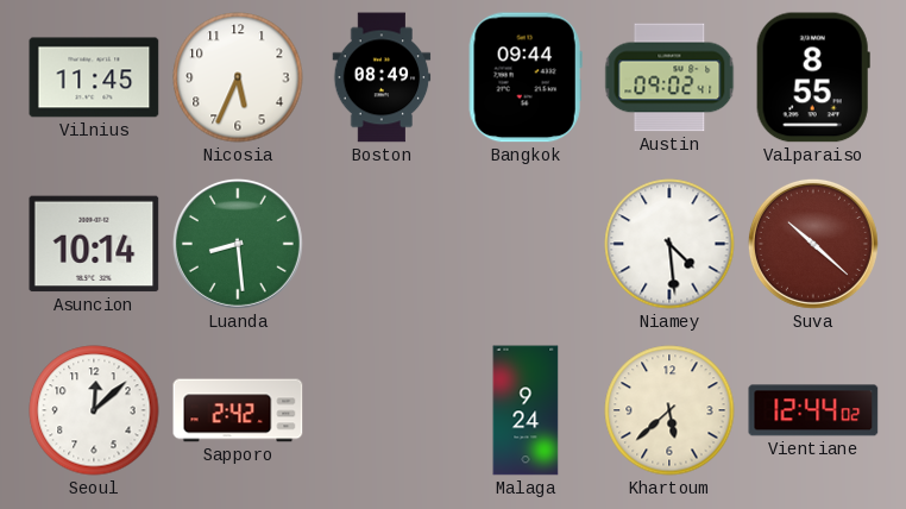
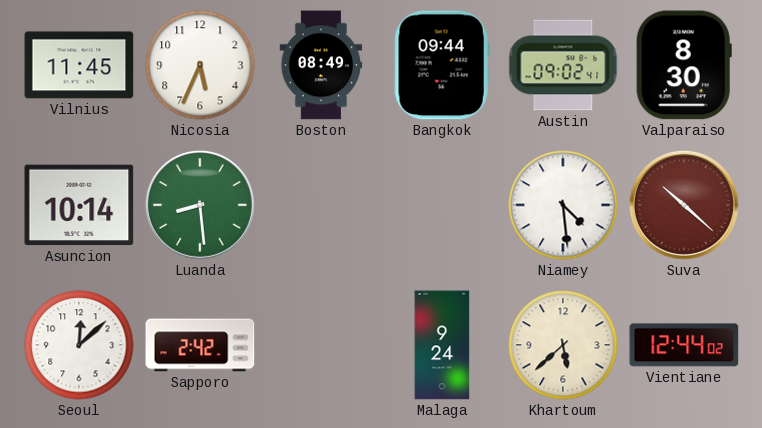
Valparaiso: 8:55 -> 8:30
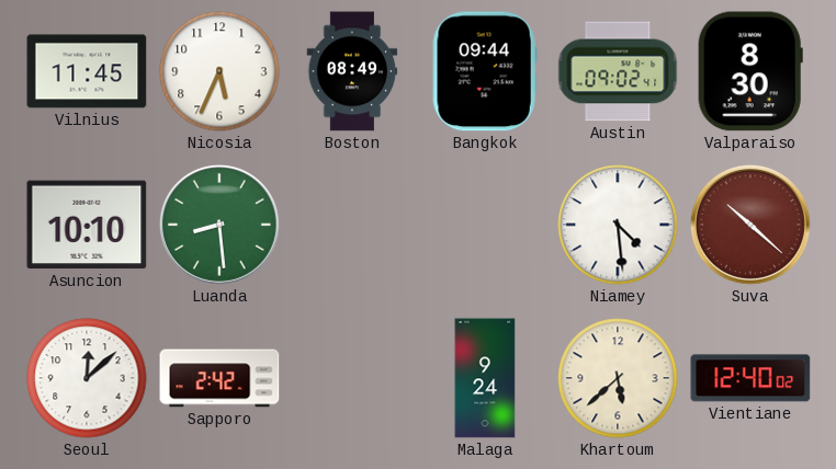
Asuncion: 10:14 -> 10:10
Vientiane: 12:44 -> 12:40
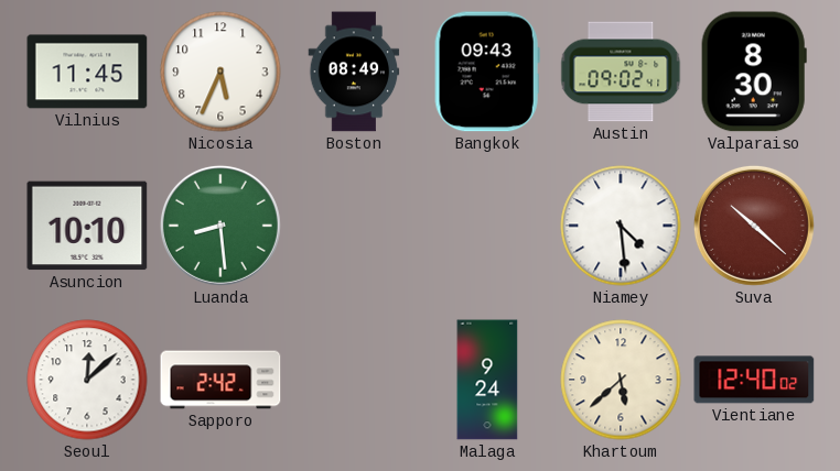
Bangkok: 09:44 -> 09:43
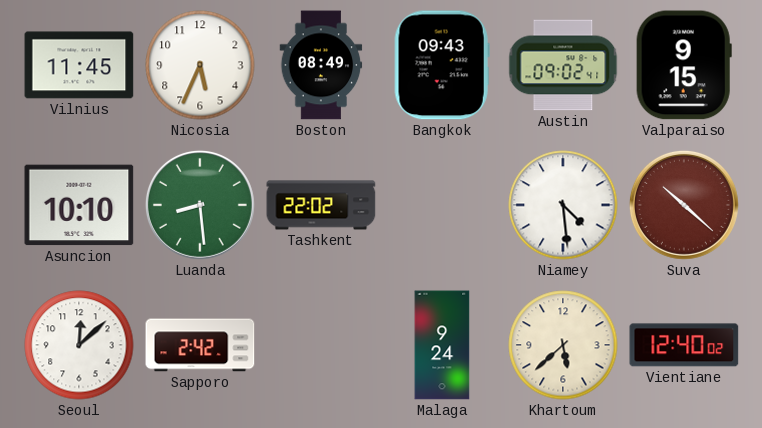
Valparaiso: 8:30 -> 9:15
Tashkent: none -> 22:02
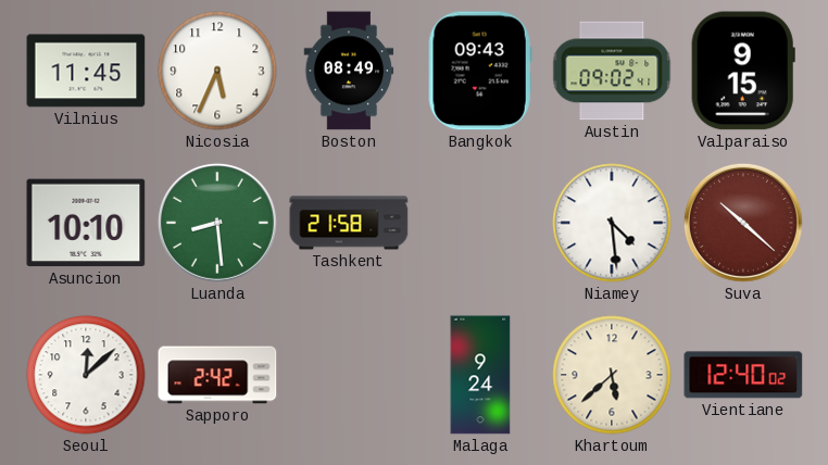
Tashkent: 22:02 -> 21:58
